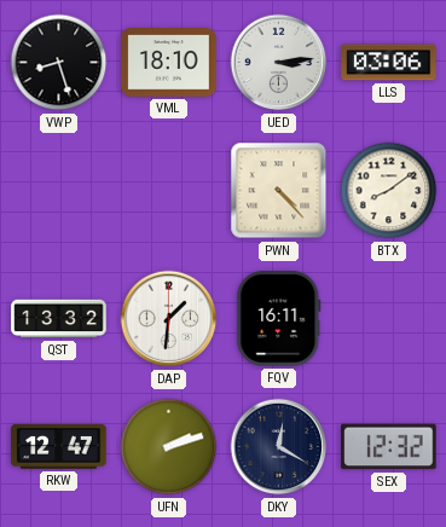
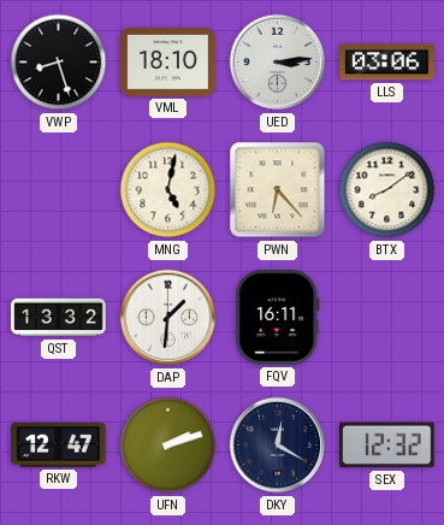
MNG: none -> 5:02
PWN: 4:23 -> 6:23
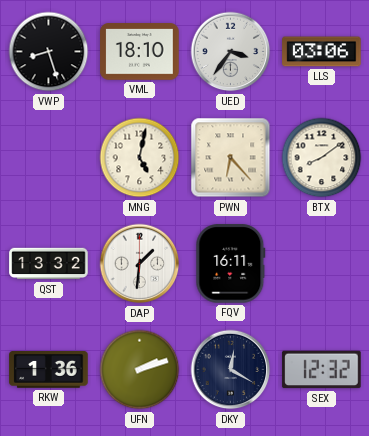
UED: 3:14 -> 3:36
RKW: 12:47 -> 1:36
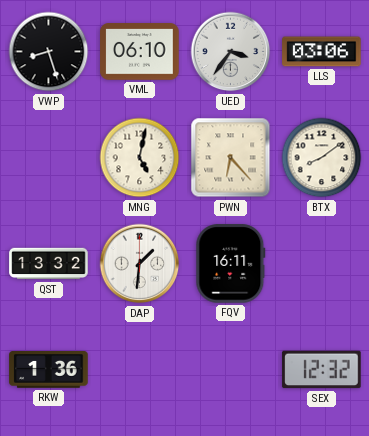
VML: 18:10 -> 06:10
UFN: 2:12 -> none
DKY: 12:20 -> none
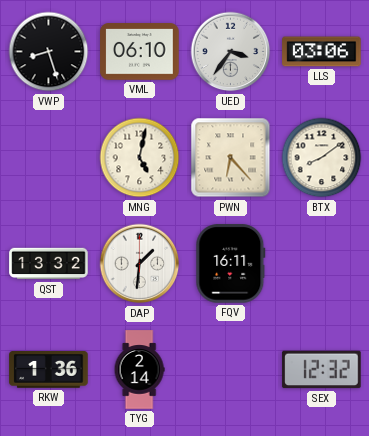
TYG: none -> 2:14
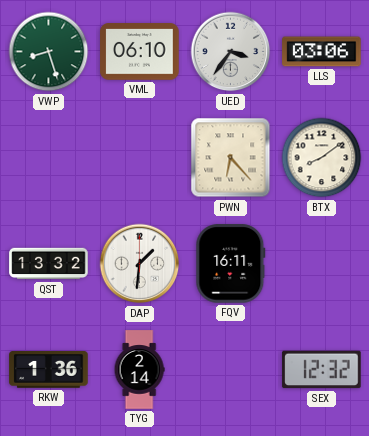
VWP dial: black -> green
MNG: 5:02 -> none
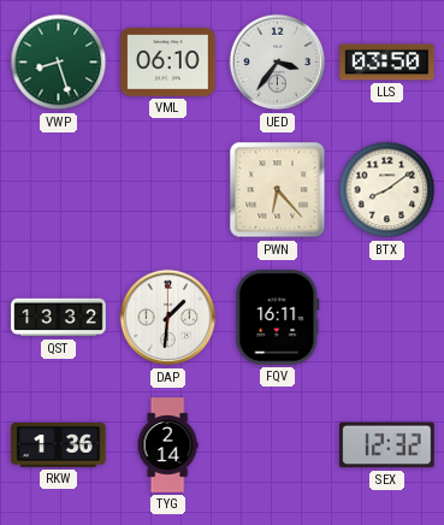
LLS: 03:06 -> 03:50
